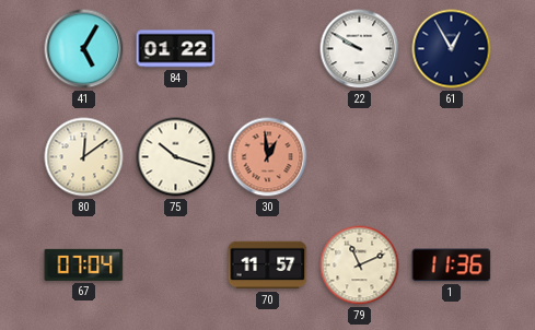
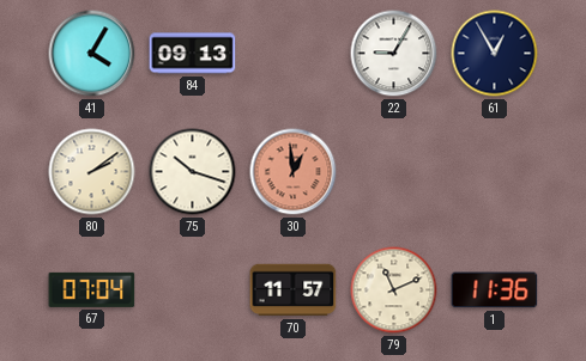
41: 5:05 -> 4:05
84: 01:22 -> 09:13
22: 9:50 -> 9:05
80: 12:09 -> 2:09
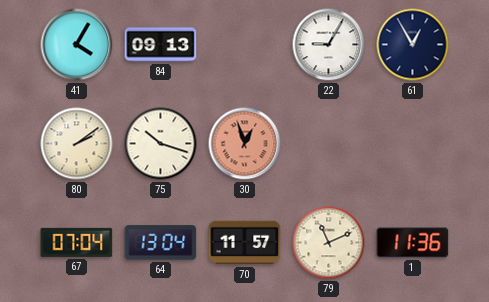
30: 12:59 -> 12:57
64: none -> 13:04
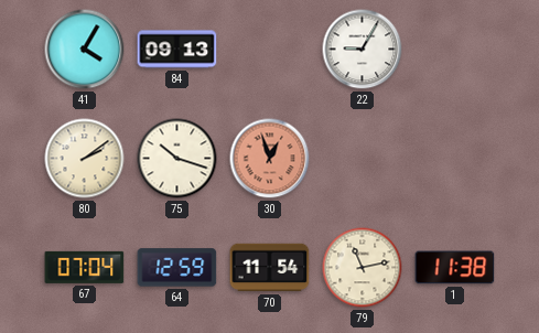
61: 12:55 -> none
64: 13:04 -> 12:59
70: 11:57 -> 11:54
79: 11:11 -> 11:13
1: 11:36 -> 11:38
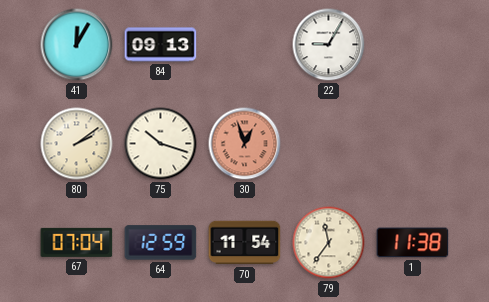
41: 4:05 -> 12:05
79: 11:13 -> 11:36
